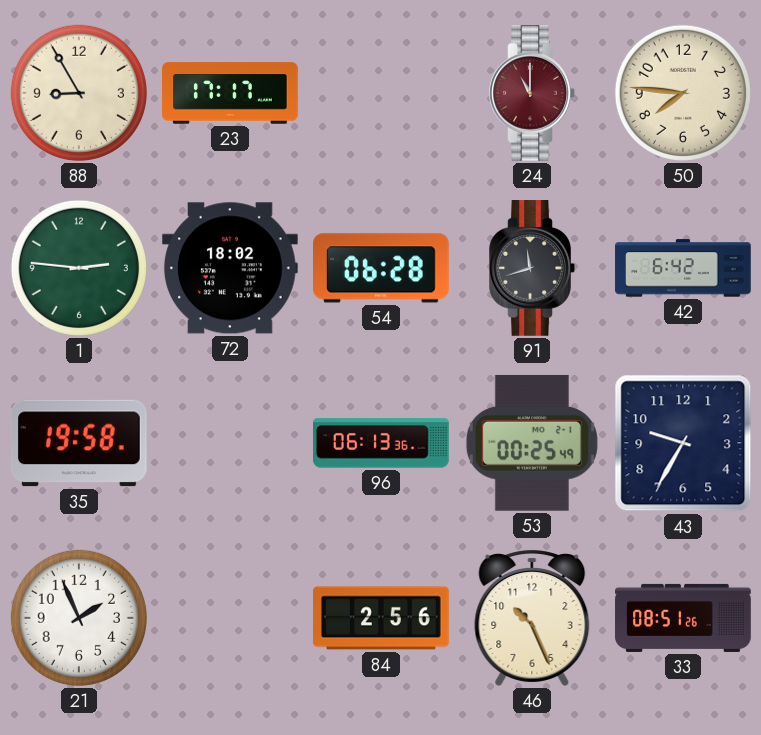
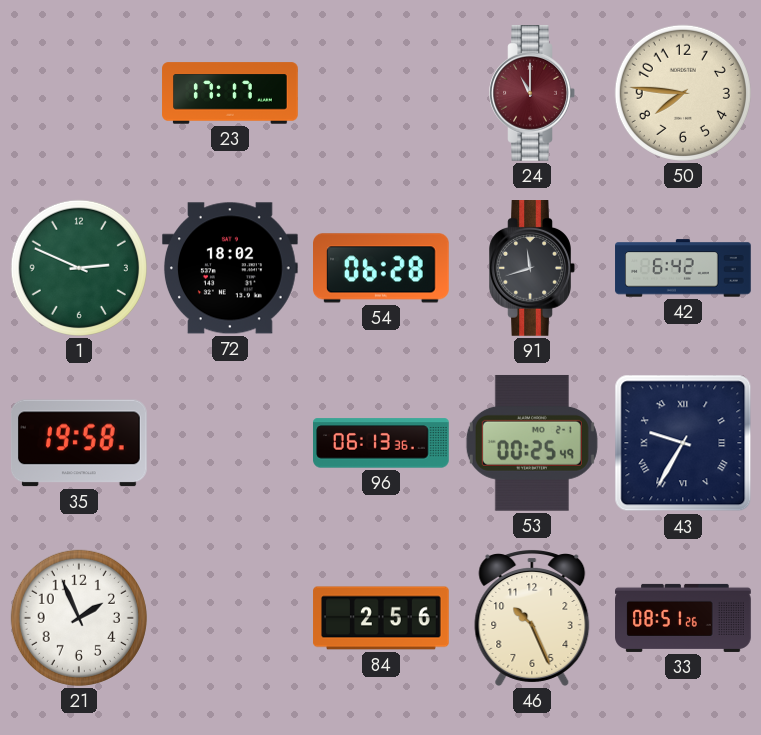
88: 8:55 -> none
1: 2:46 -> 2:49
43 numerals: Arabic -> Roman
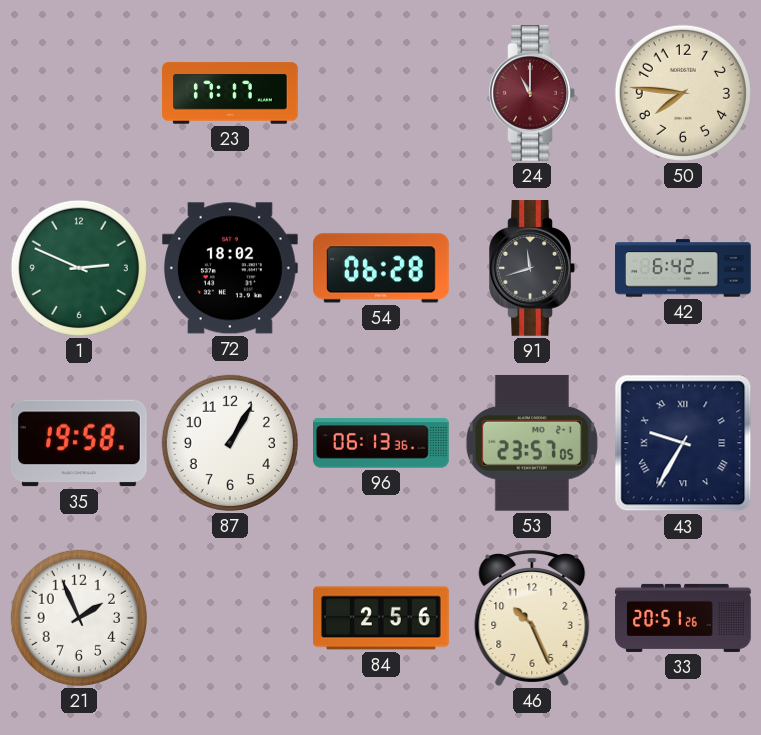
87: none -> 1:05
53: 00:25 -> 23:57
33: 08:51 -> 20:51
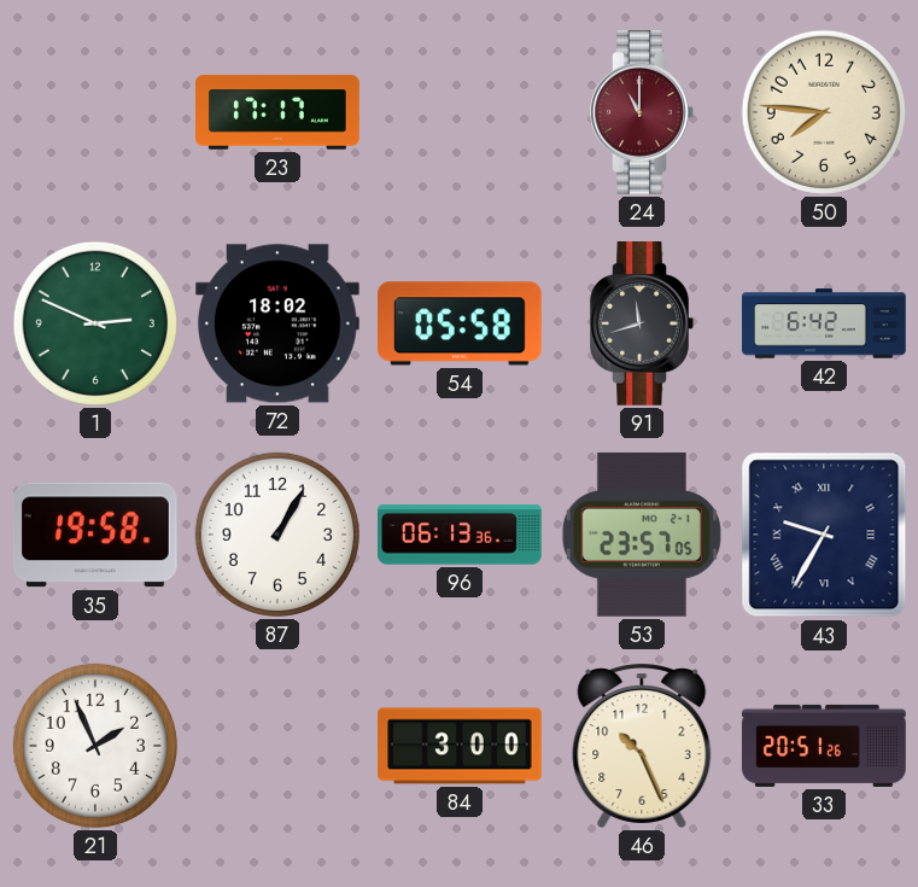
54: 06:28 -> 05:58
84: 2:56 -> 3:00
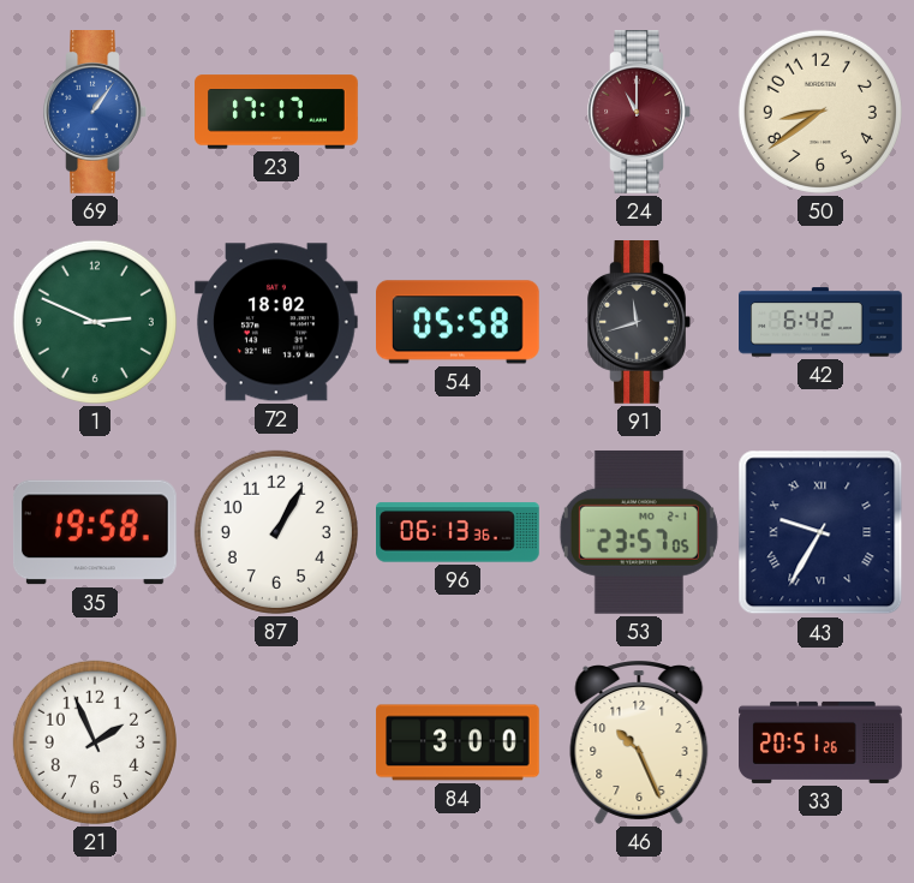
69: none -> 1:06
50: 7:46 -> 8:39
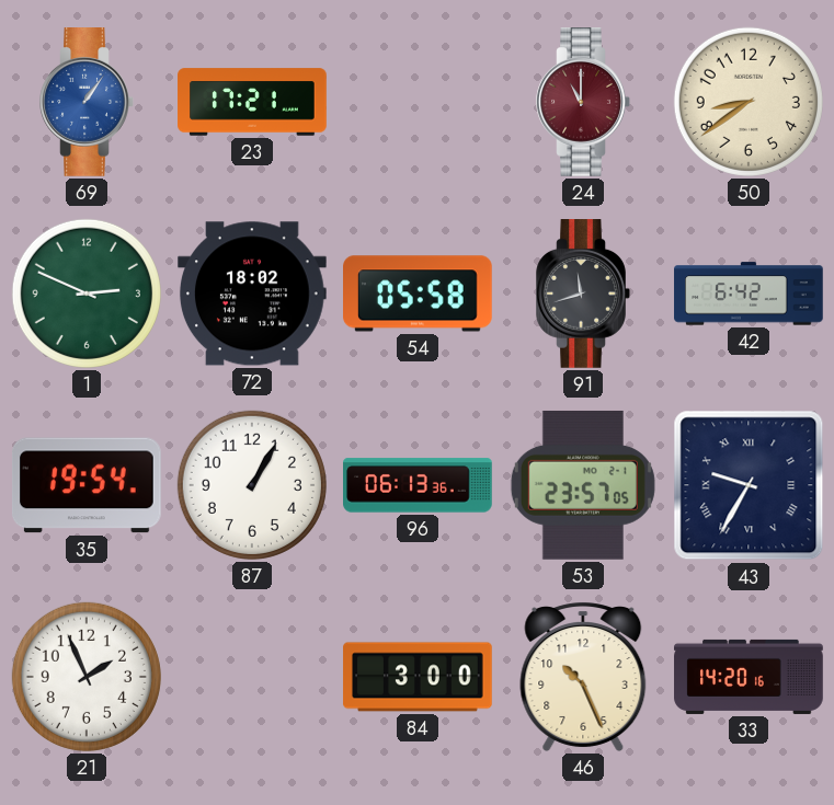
23: 17:17 -> 17:21
35: 19:58 -> 19:54
33: 20:51 -> 14:20
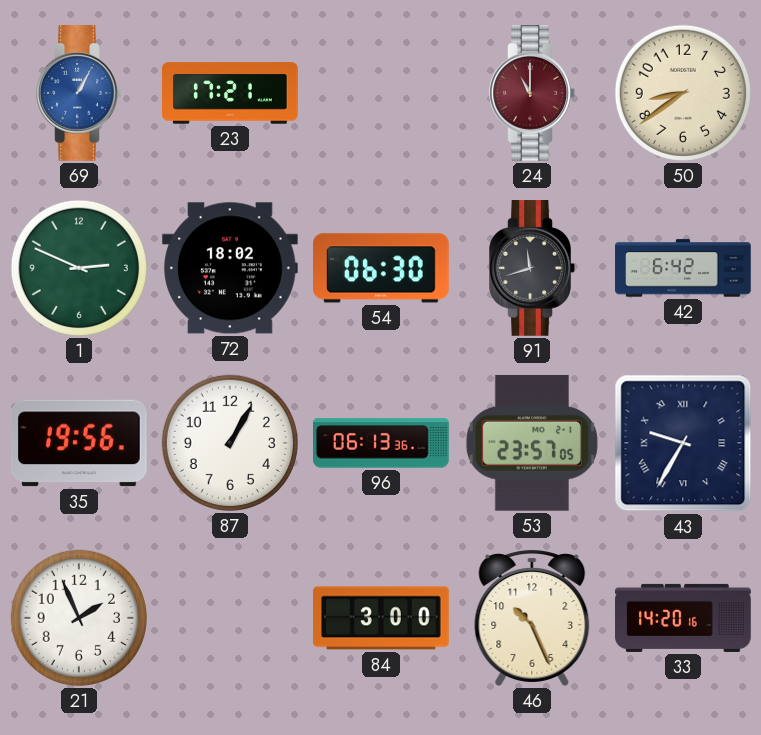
69: 1:06 -> 1:05
54: 05:58 -> 06:30
35: 19:54 -> 19:56
